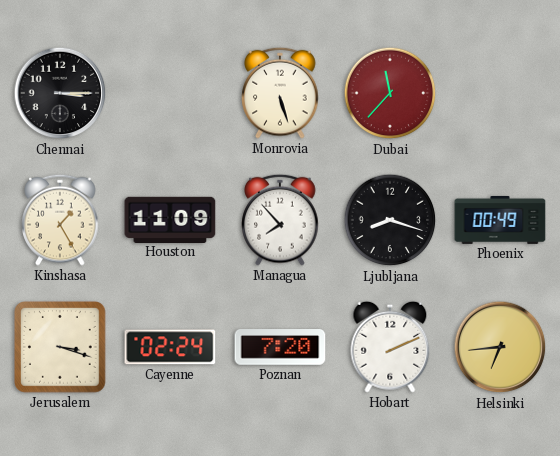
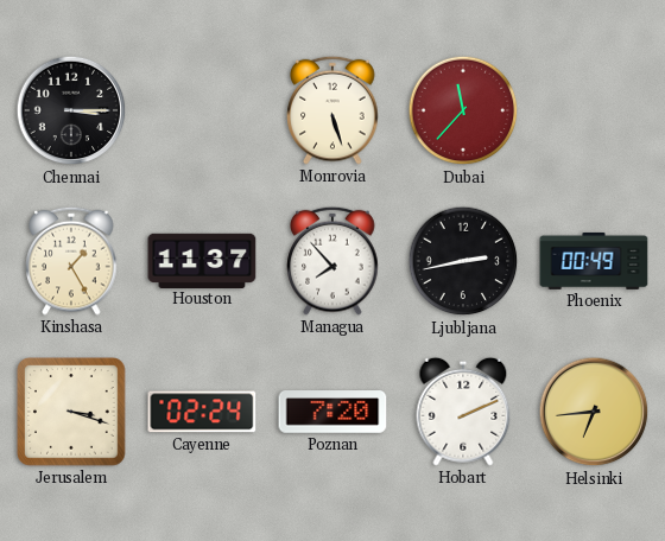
Houston: 11:09 -> 11:37
Ljubljana: 8:18 -> 2:43
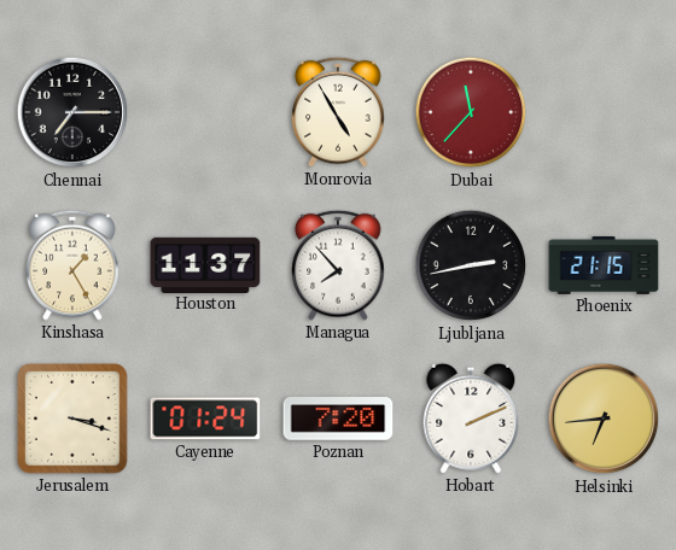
Chennai: 3:15 -> 7:15
Monrovia: 5:27 -> 4:55
Phoenix: 00:49 -> 21:15
Cayenne: 02:24 -> 01:24
